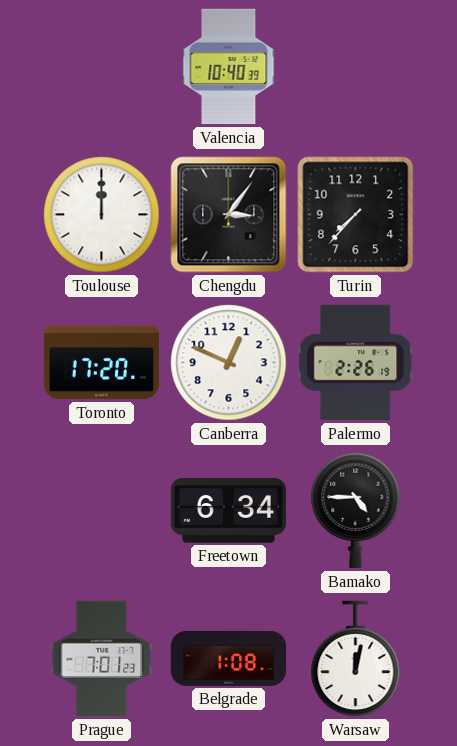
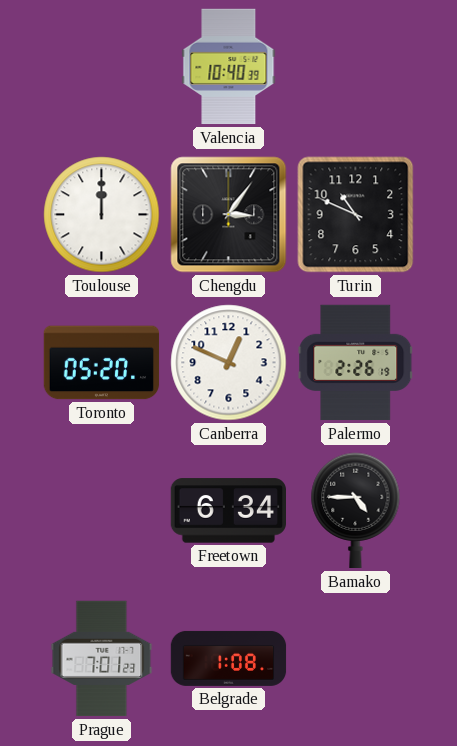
Turin: 7:37 -> 10:49
Toronto: 17:20 -> 05:20
Warsaw: 12:02 -> none
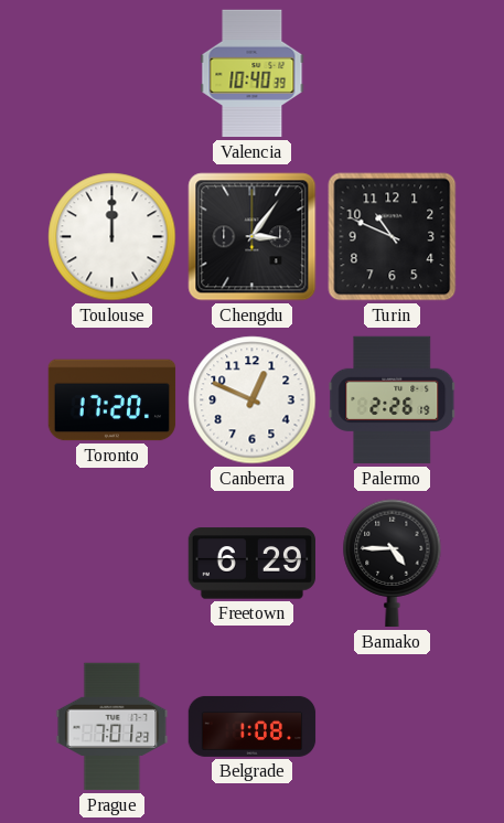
Toronto: 05:20 -> 17:20
Freetown: 6:34 -> 6:29
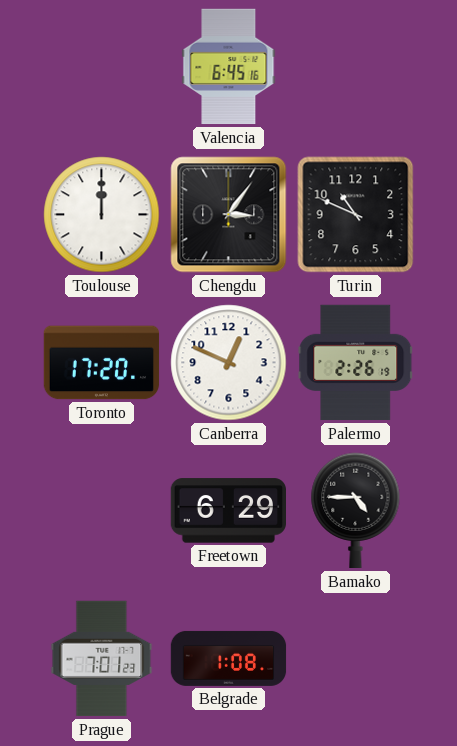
Valencia: 10:40 -> 6:45
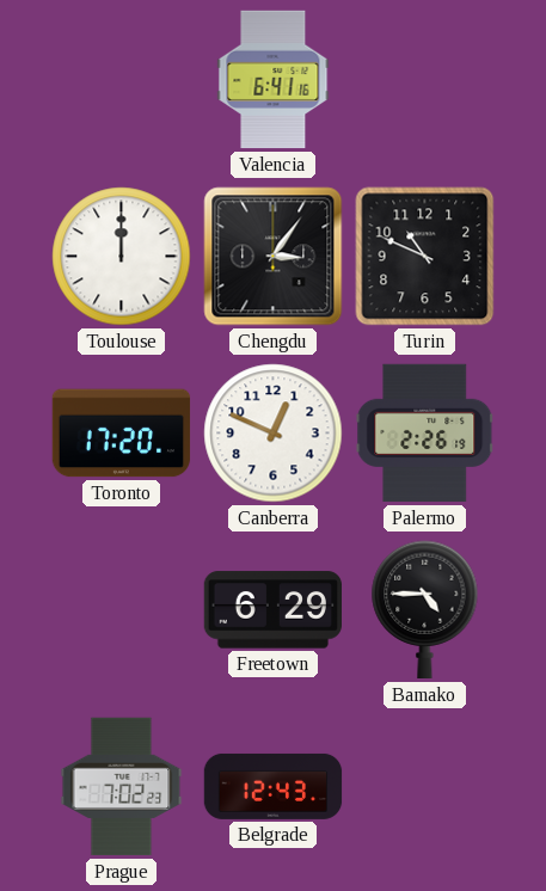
Valencia: 6:45 -> 6:41
Prague: 7:01 -> 7:02
Belgrade: 1:08 -> 12:43
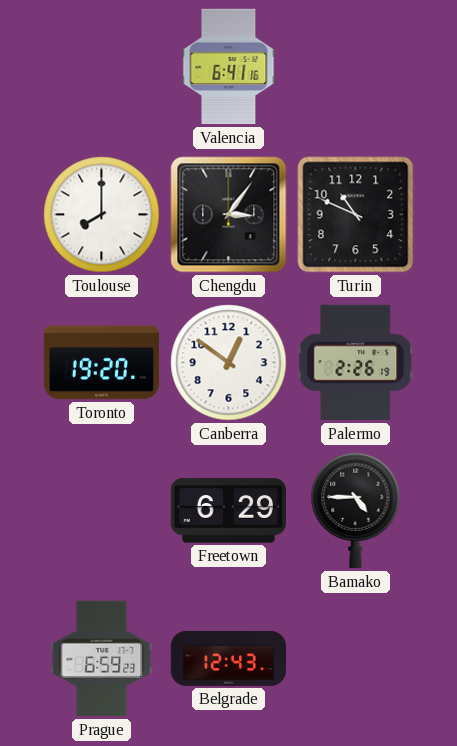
Toulouse: 12:00 -> 8:00
Toronto: 17:20 -> 19:20
Canberra: 12:49 -> 12:51
Prague: 7:02 -> 6:59
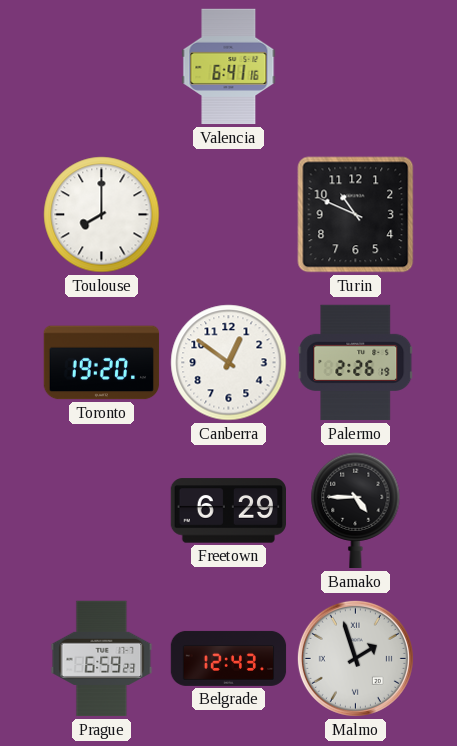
Chengdu: 3:06 -> none
Malmo: none -> 1:57
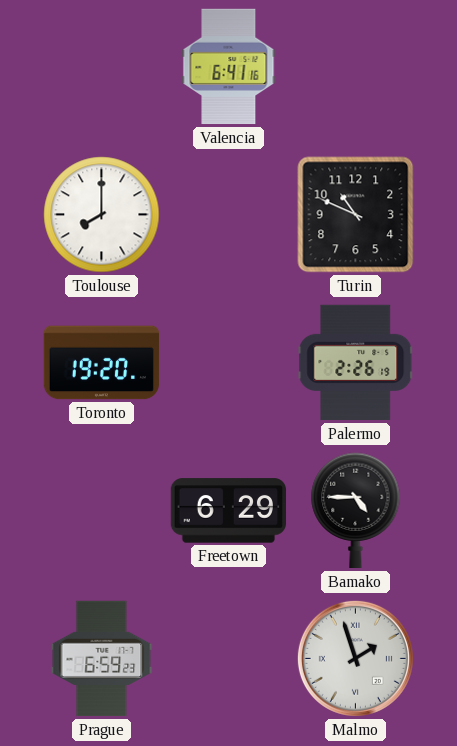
Canberra: 12:51 -> none
Belgrade: 12:43 -> none
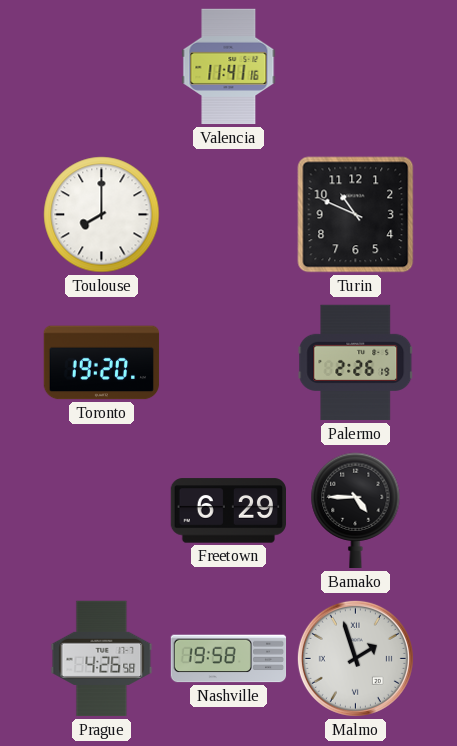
Valencia: 6:41 -> 11:41
Prague: 6:59 -> 4:26
Nashville: none -> 19:58
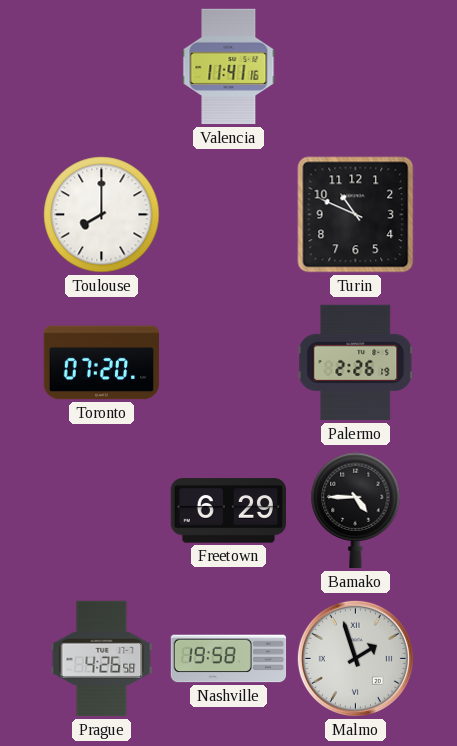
Toronto: 19:20 -> 07:20
